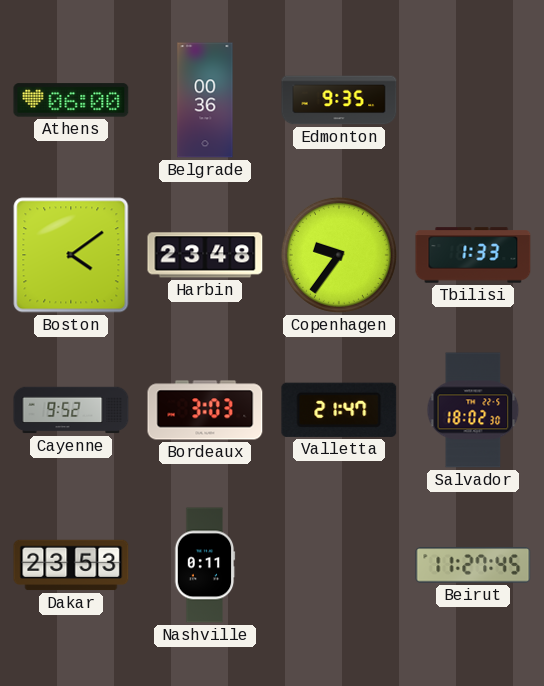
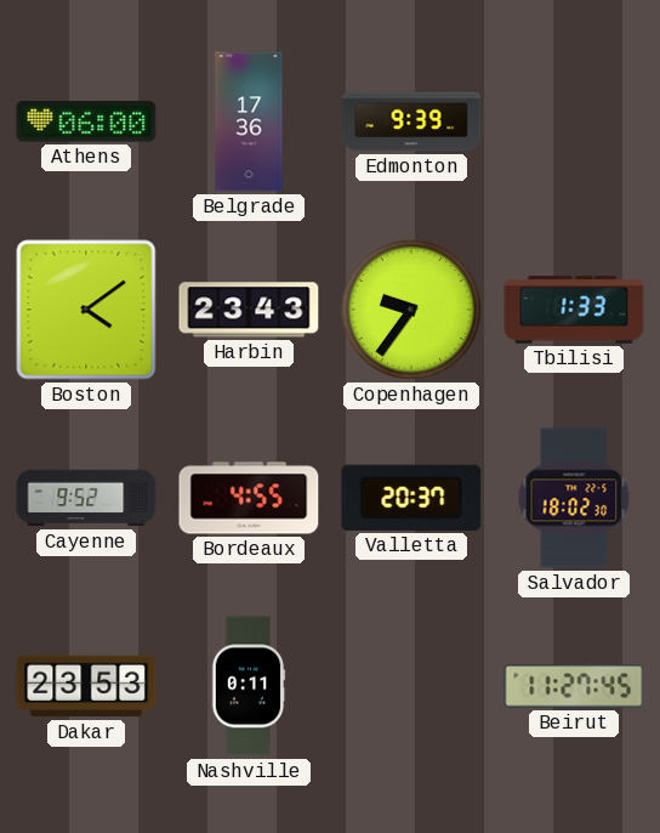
Belgrade: 00:36 -> 17:36
Edmonton: 9:35 -> 9:39
Harbin: 23:48 -> 23:43
Bordeaux: 3:03 -> 4:55
Valletta: 21:47 -> 20:37
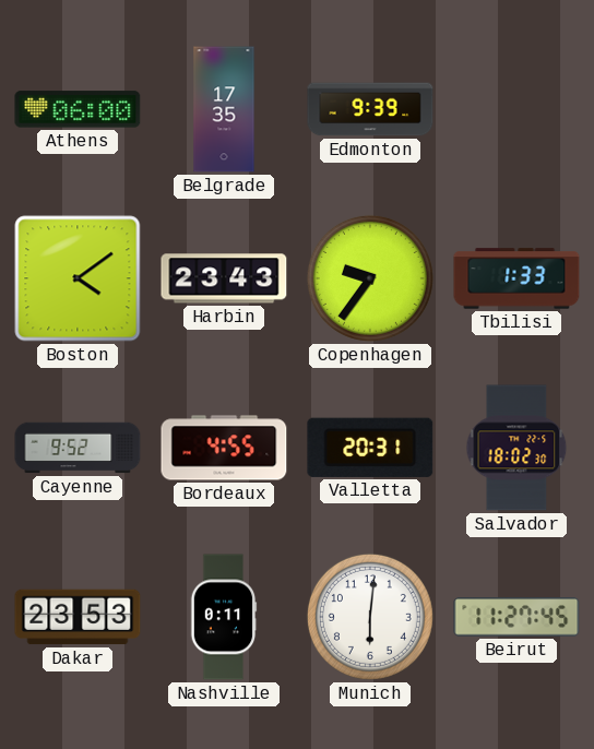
Belgrade: 17:36 -> 17:35
Valletta: 20:37 -> 20:31
Munich: none -> 6:01
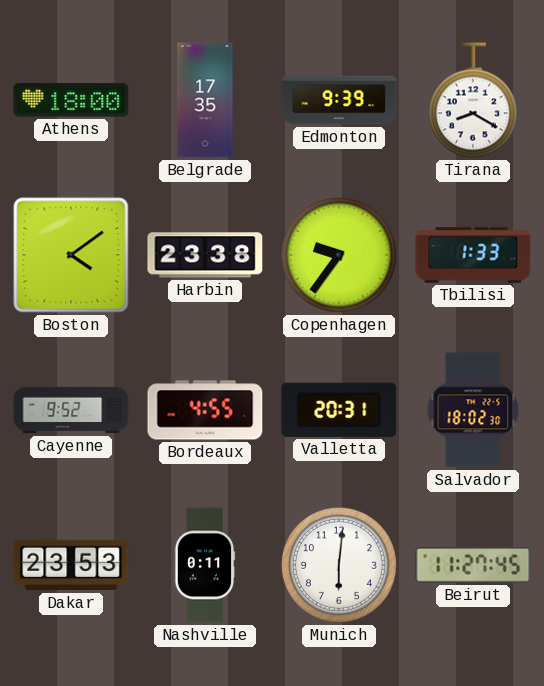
Athens: 06:00 -> 18:00
Tirana: none -> 8:20
Harbin: 23:43 -> 23:38
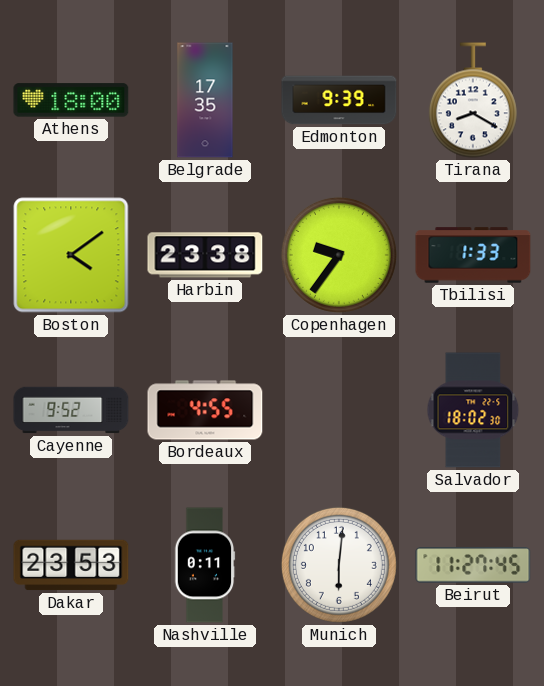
Valletta: 20:31 -> none
